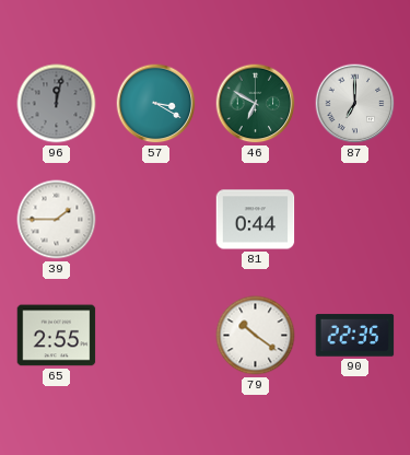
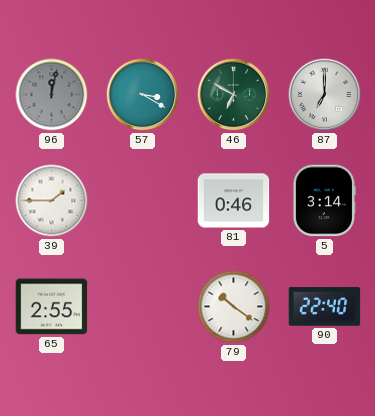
81: 0:44 -> 0:46
5: none -> 3:14
90: 22:35 -> 22:40
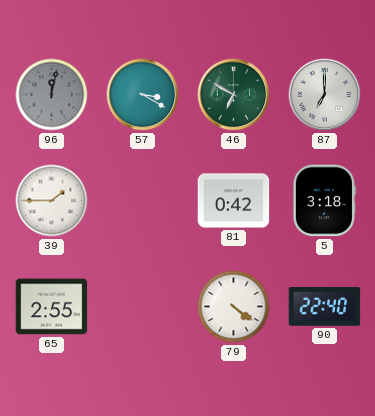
81: 0:46 -> 0:42
5: 3:14 -> 3:18
79: 10:21 -> 4:21
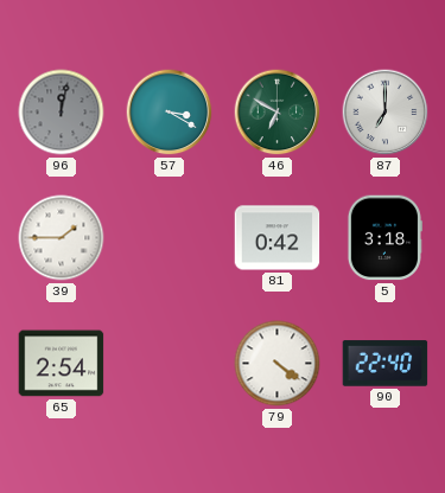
65: 2:55 -> 2:54
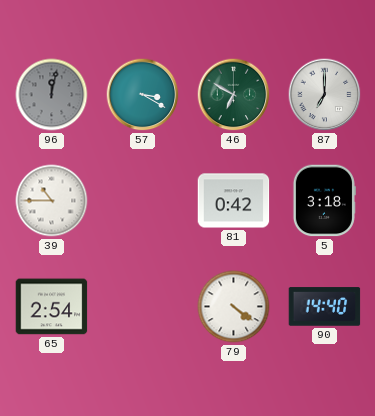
39: 1:45 -> 10:45
90: 22:40 -> 14:40
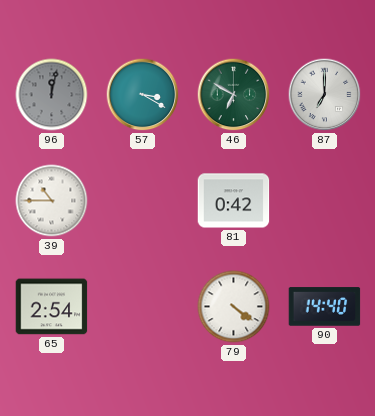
5: 3:18 -> none
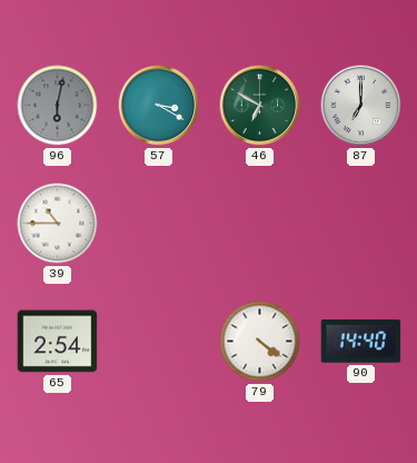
96: 12:02 -> 6:02
81: 0:42 -> none
